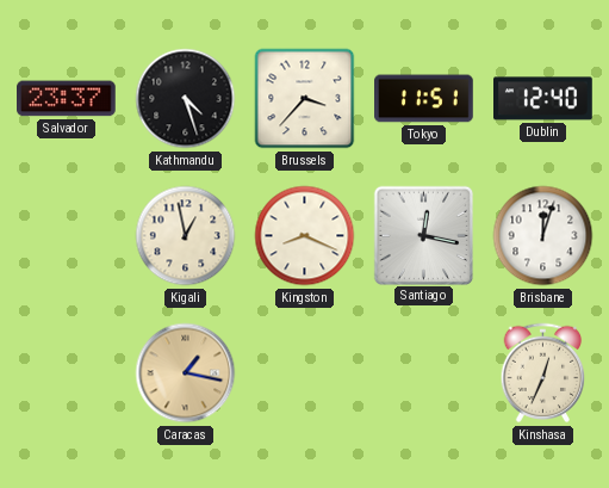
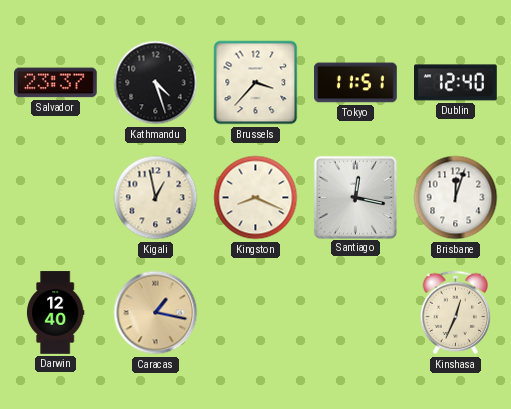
Darwin: none -> 12:40
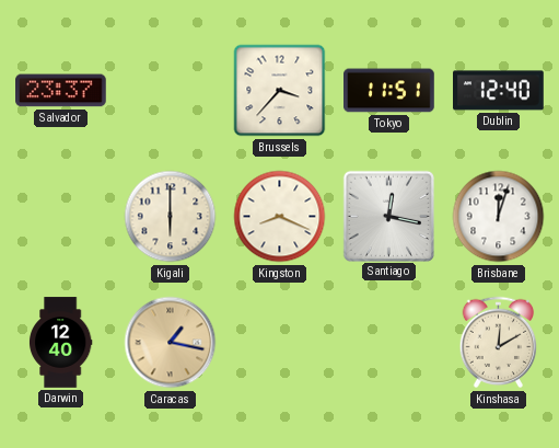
Kathmandu: 4:27 -> none
Kigali: 12:58 -> 6:00
Kinshasa: 12:34 -> 12:10
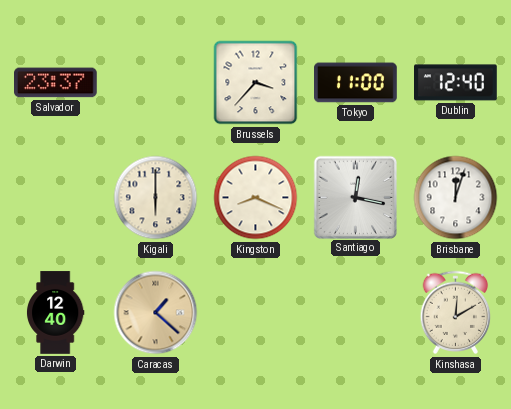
Tokyo: 11:51 -> 11:00
Caracas: 1:17 -> 1:22
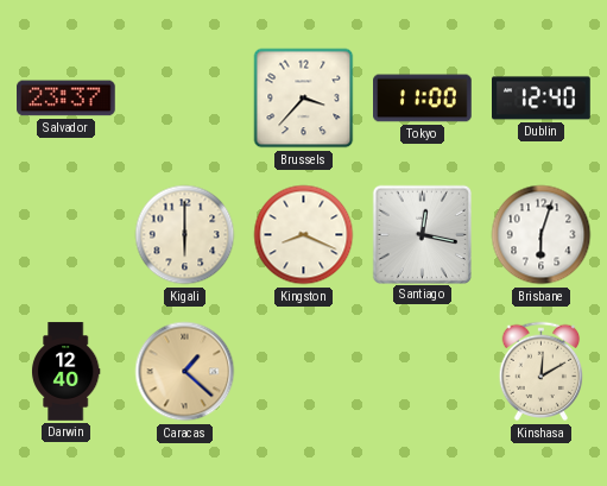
Brisbane: 12:03 -> 6:03
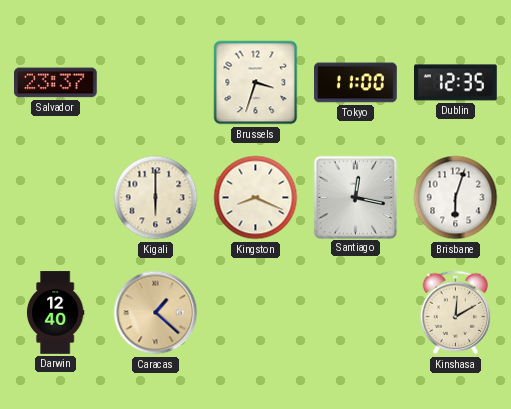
Brussels: 3:37 -> 3:33
Dublin: 12:40 -> 12:35
